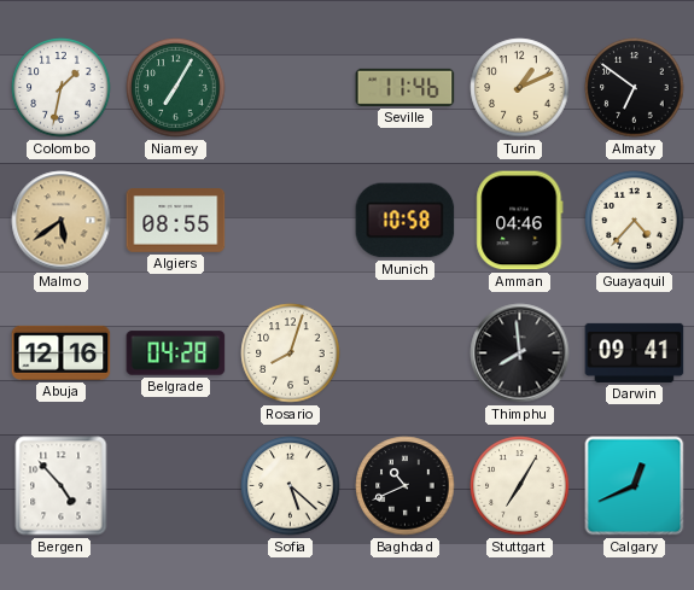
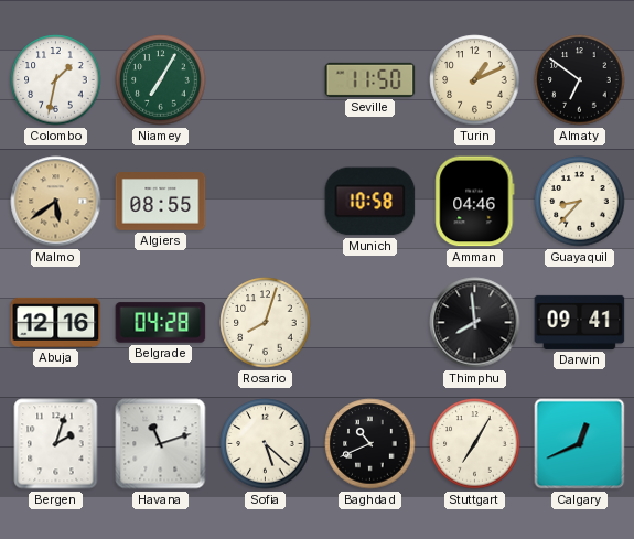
Seville: 11:46 -> 11:50
Guayaquil: 4:37 -> 8:37
Bergen: 4:53 -> 2:03
Havana: none -> 11:12
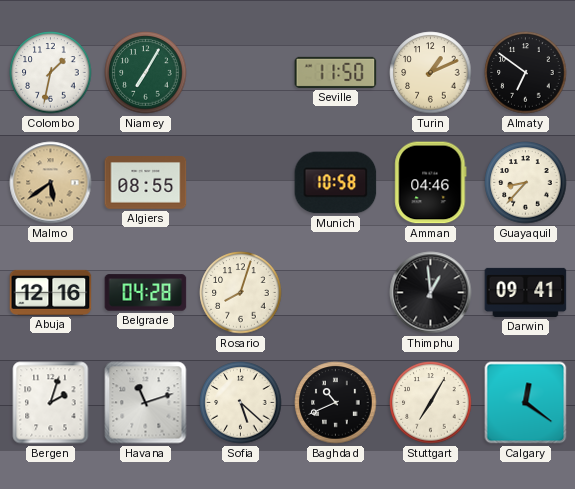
Thimphu: 7:59 -> 12:59
Calgary: 12:41 -> 12:21
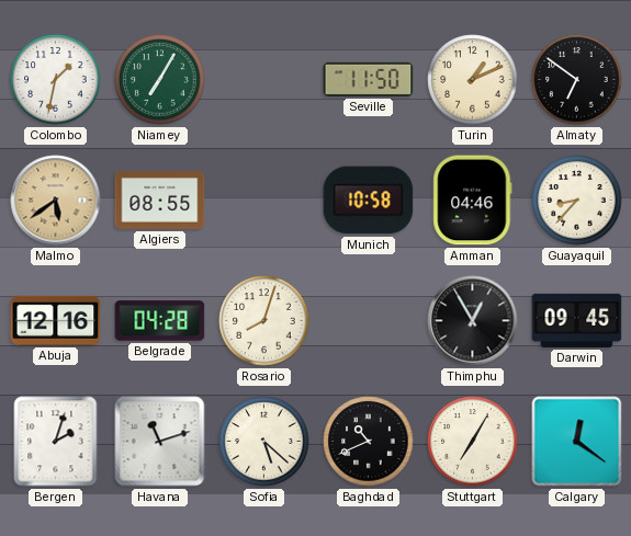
Thimphu: 12:59 -> 12:55
Darwin: 09:41 -> 09:45
